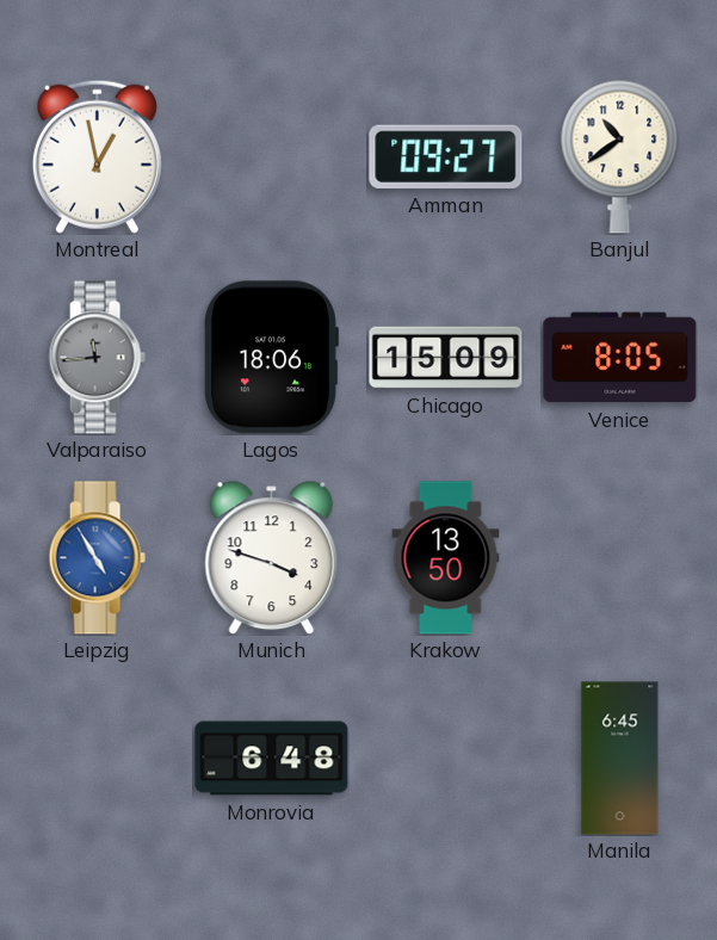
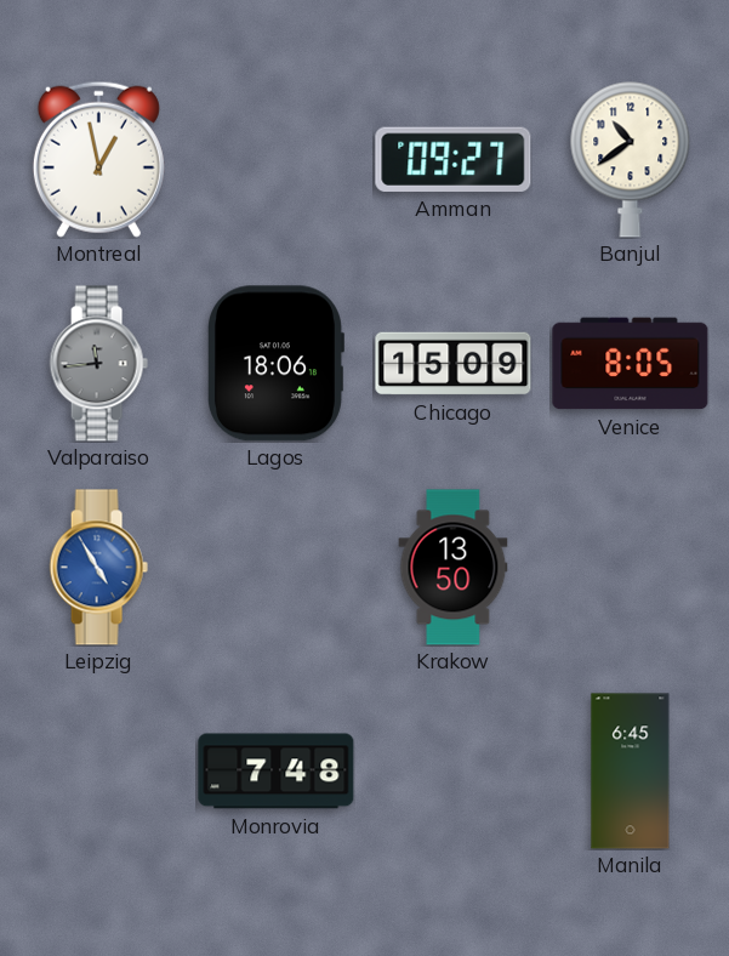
Munich: 3:48 -> none
Monrovia: 6:48 -> 7:48
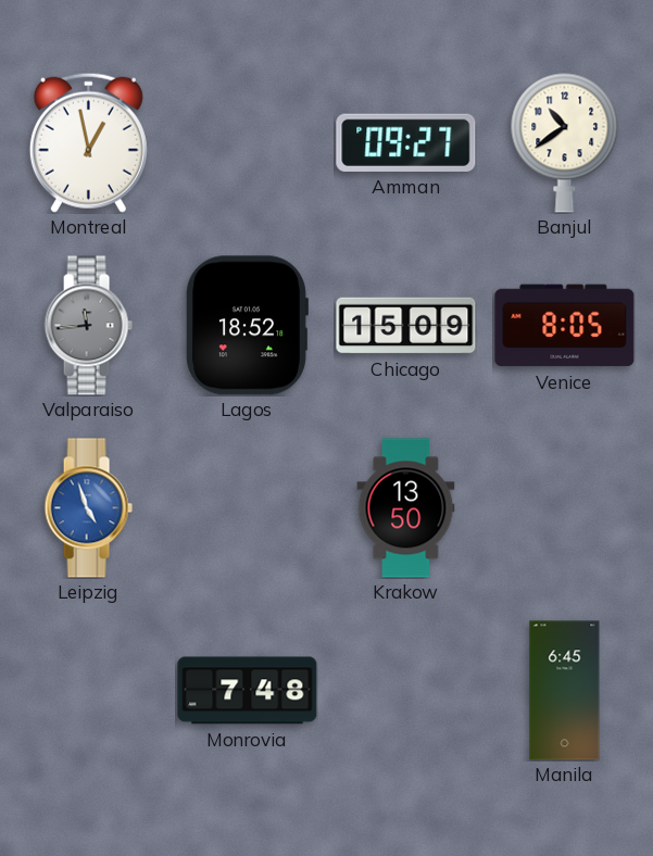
Lagos: 18:06 -> 18:52
Leipzig: 4:55 -> 4:57
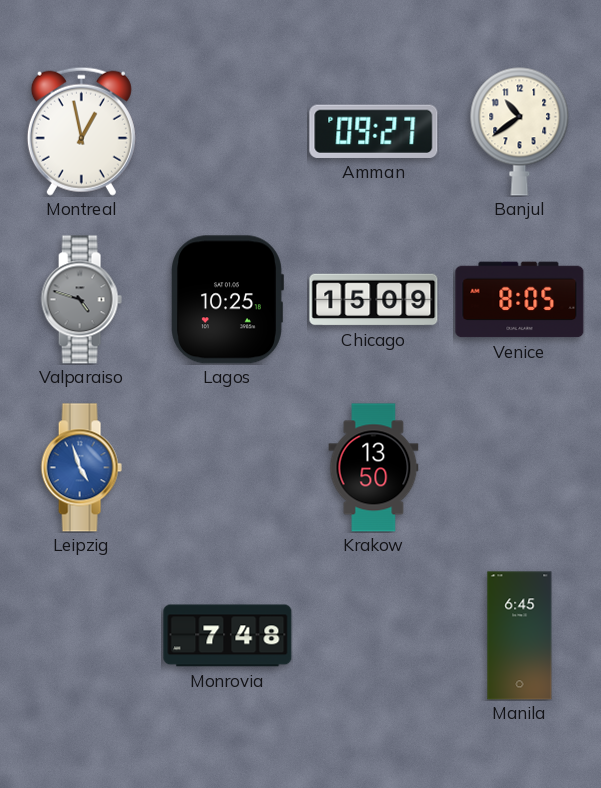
Valparaiso: 11:44 -> 4:48
Lagos: 18:52 -> 10:25
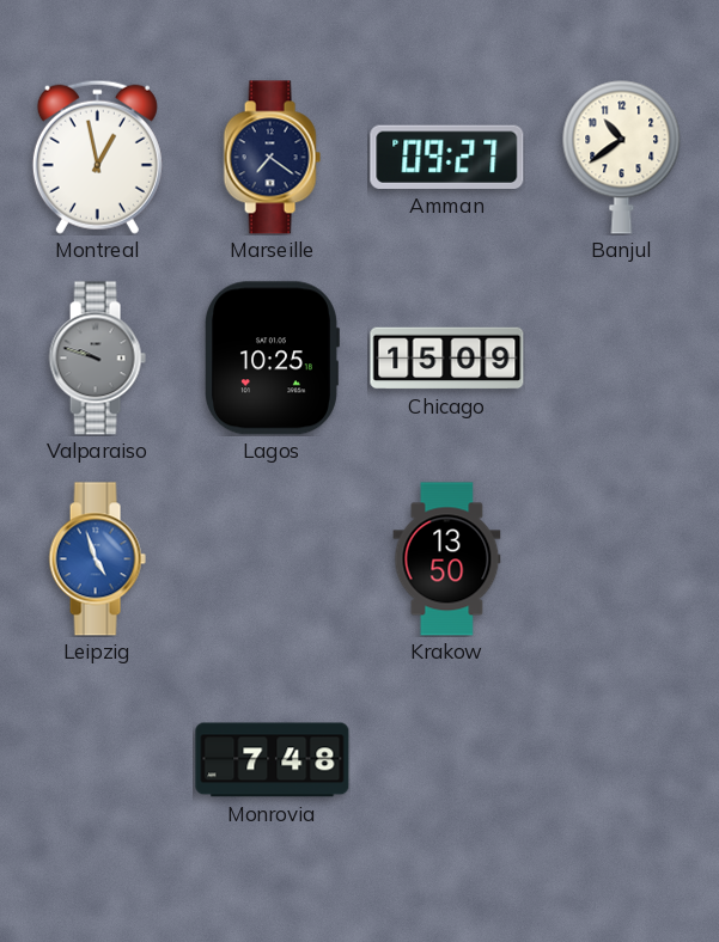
Marseille: none -> 7:21
Valparaiso: 4:48 -> 9:48
Venice: 8:05 -> none
Manila: 6:45 -> none
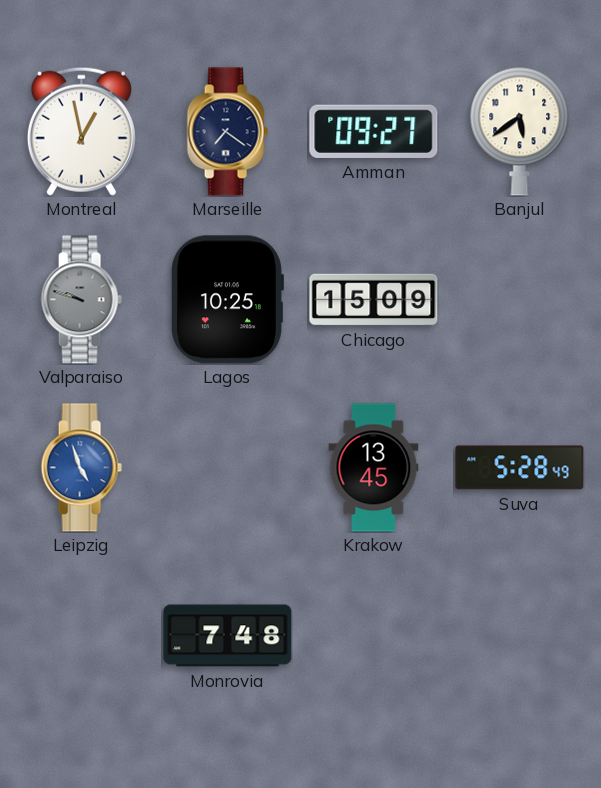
Banjul: 10:39 -> 5:39
Krakow: 13:50 -> 13:45
Suva: none -> 5:28
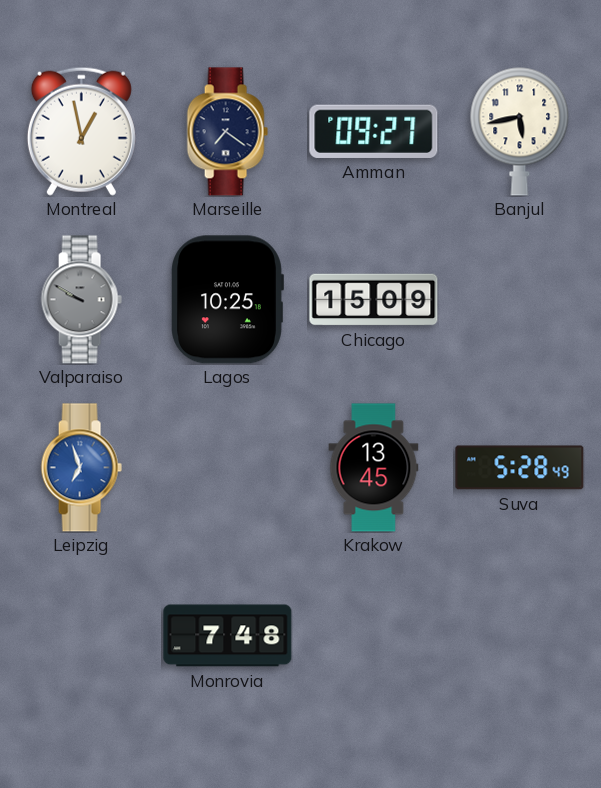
Banjul: 5:39 -> 5:43
Valparaiso: 9:48 -> 9:50
Leipzig: 4:57 -> 6:57
